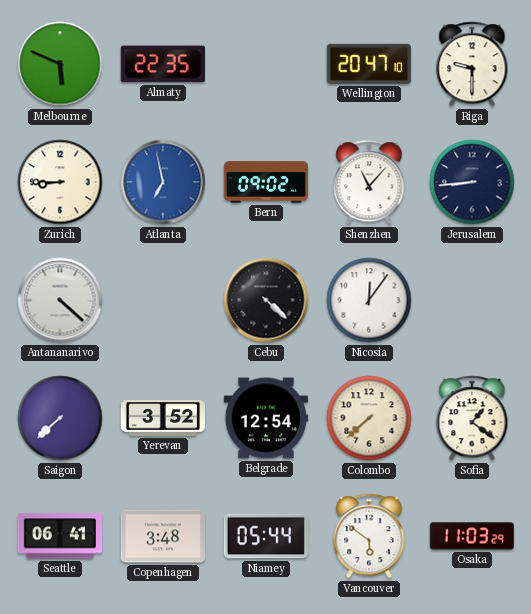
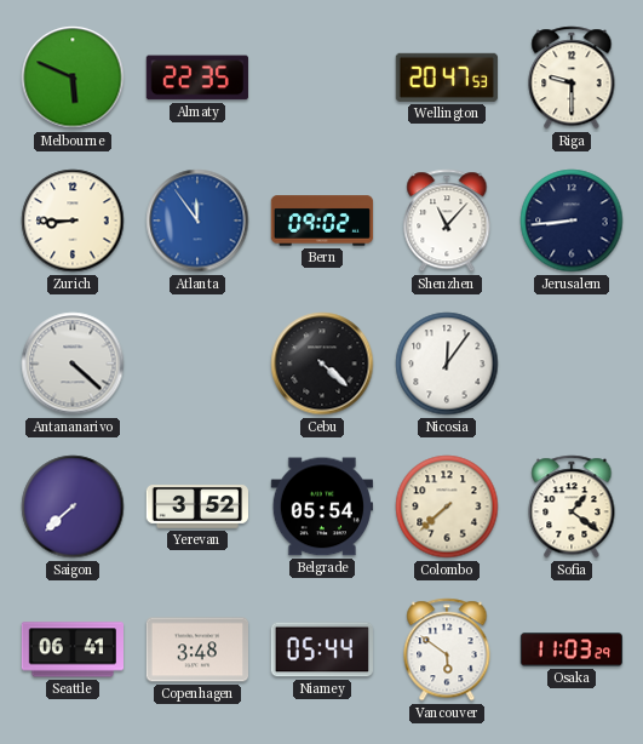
Wellington: 20:47:10 -> 20:47:53
Atlanta: 6:58 -> 11:54
Belgrade: 12:54 -> 05:54
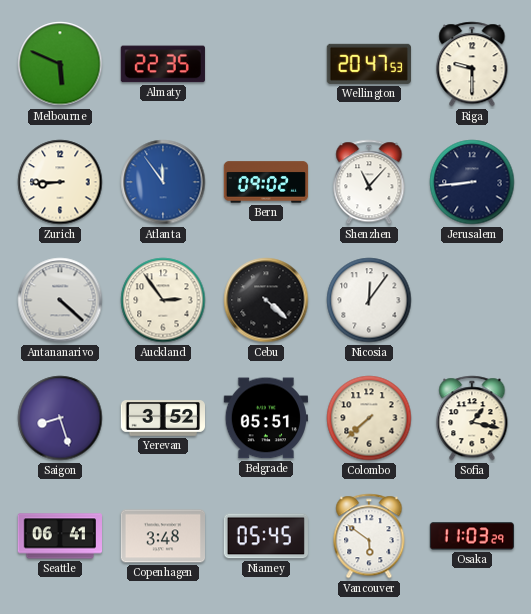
Auckland: none -> 2:54
Saigon: 7:38 -> 8:27
Belgrade: 05:54 -> 05:51
Sofia: 1:21 -> 1:17
Niamey: 05:44 -> 05:45
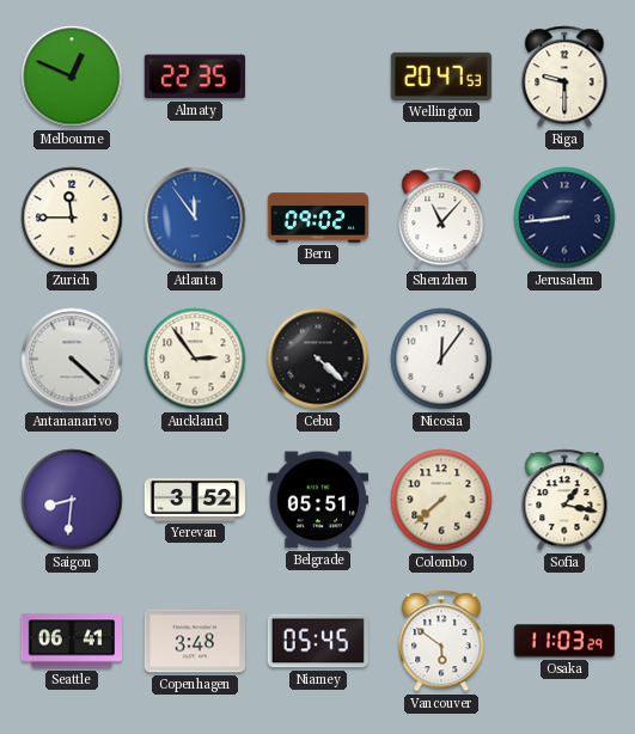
Melbourne: 5:49 -> 12:49
Zurich: 8:45 -> 11:45
Saigon: 8:27 -> 8:31
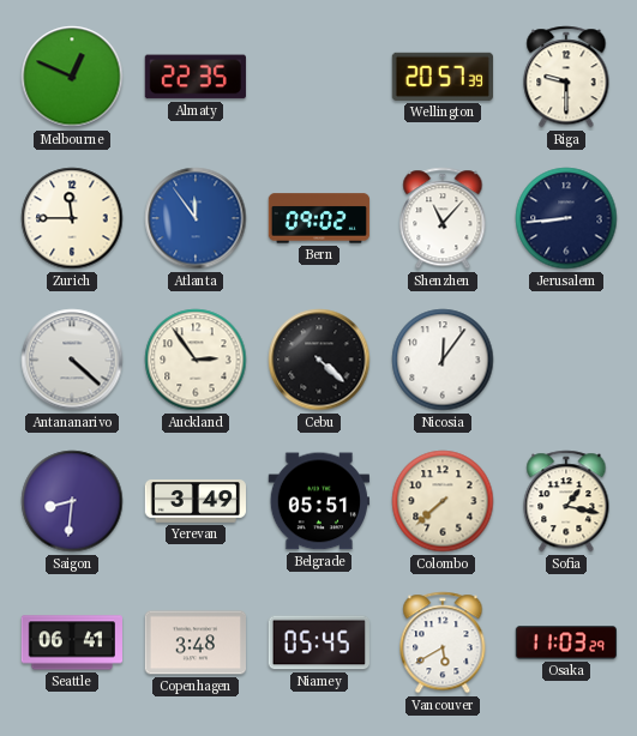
Wellington: 20:47 -> 20:57
Yerevan: 3:52 -> 3:49
Vancouver: 5:51 -> 5:40
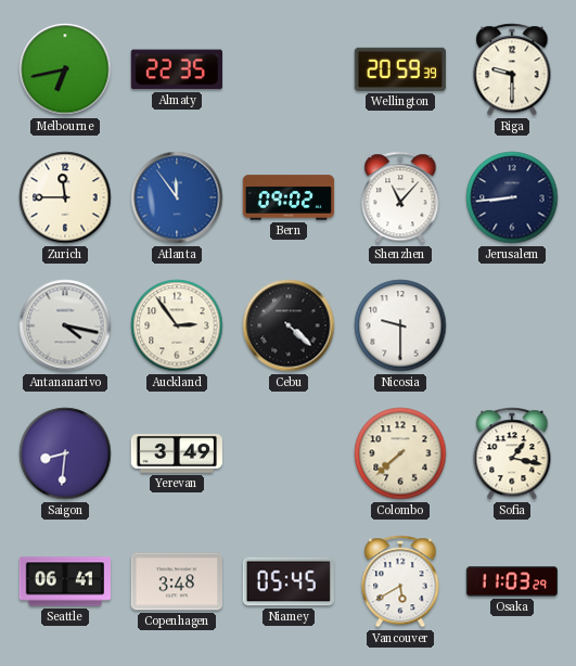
Melbourne: 12:49 -> 6:43
Wellington: 20:57 -> 20:59
Antananarivo: 4:22 -> 4:17
Nicosia: 12:06 -> 9:30
Belgrade: 05:51 -> none
